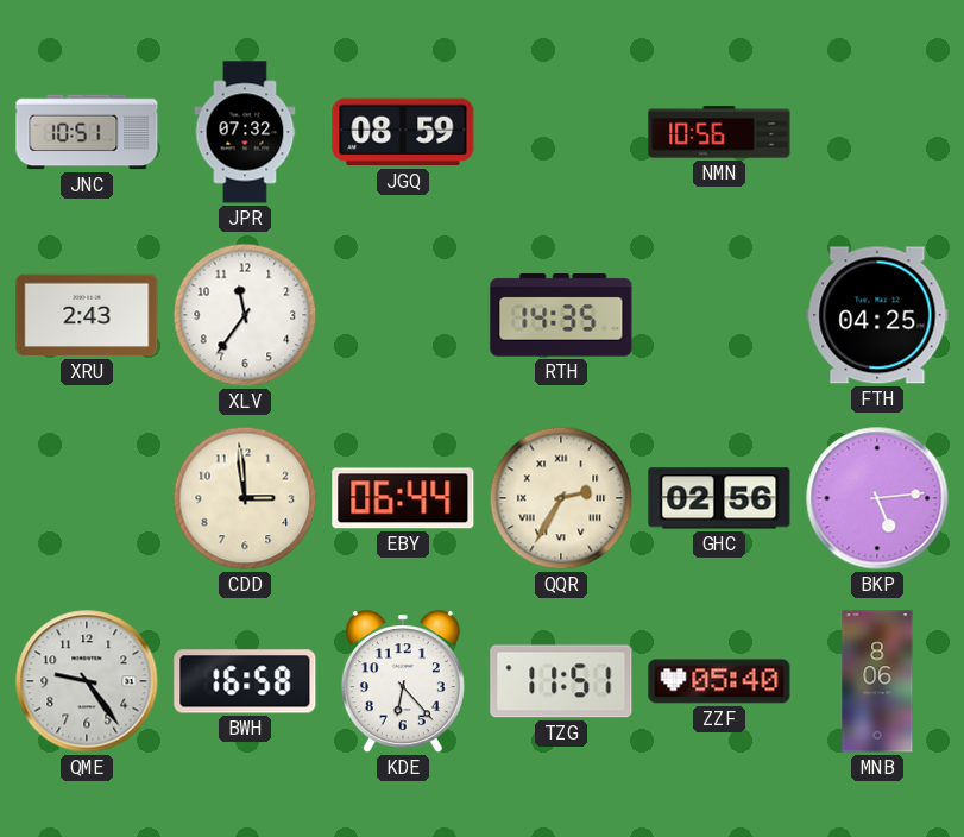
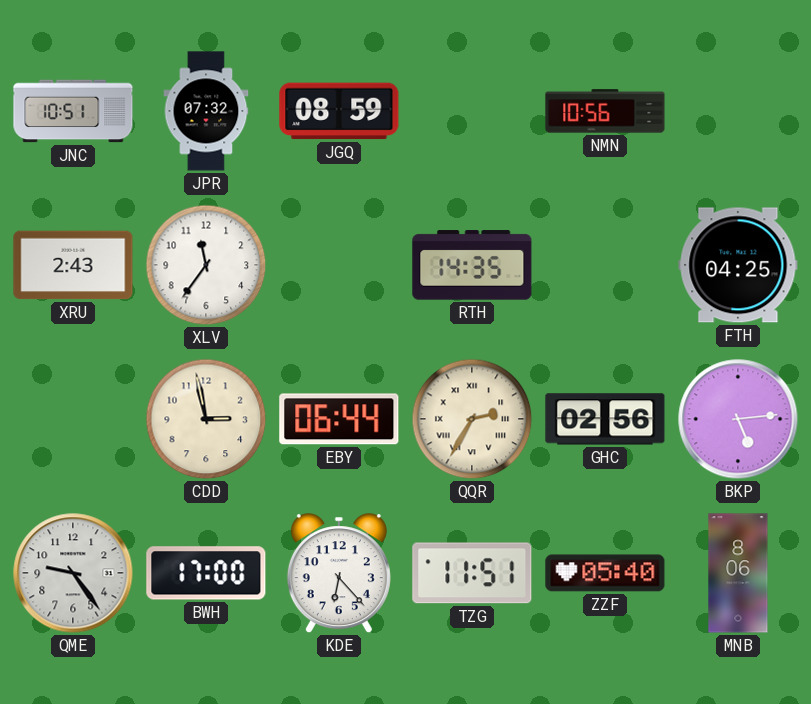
CDD: 2:59 -> 2:58
BWH: 16:58 -> 17:00
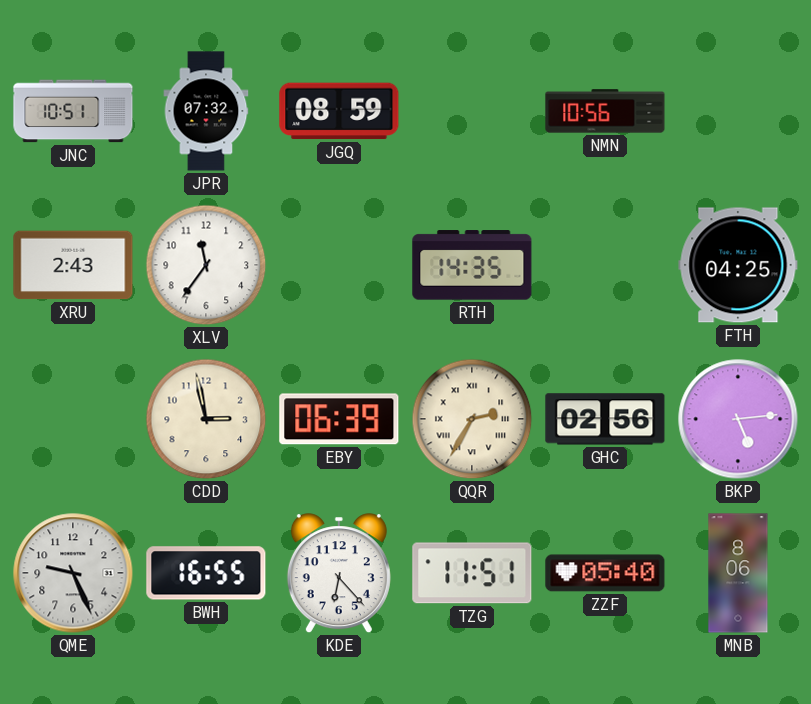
EBY: 06:44 -> 06:39
QME: 9:24 -> 9:26
BWH: 17:00 -> 16:55
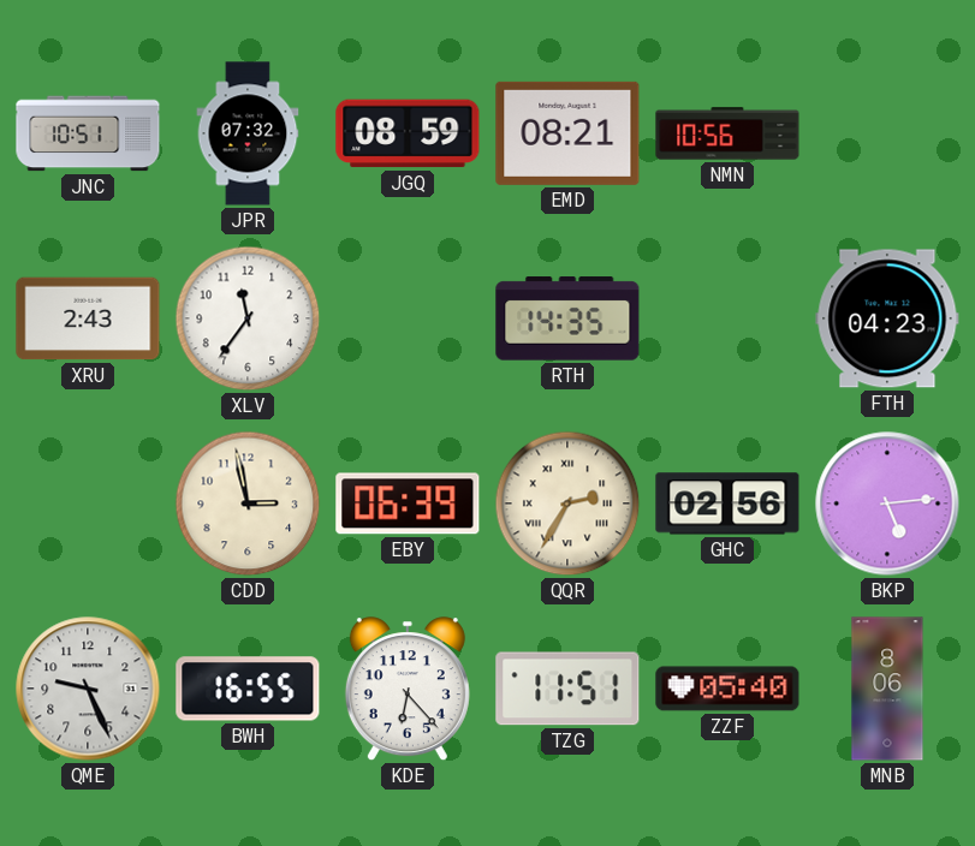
EMD: none -> 08:21
FTH: 04:25 -> 04:23
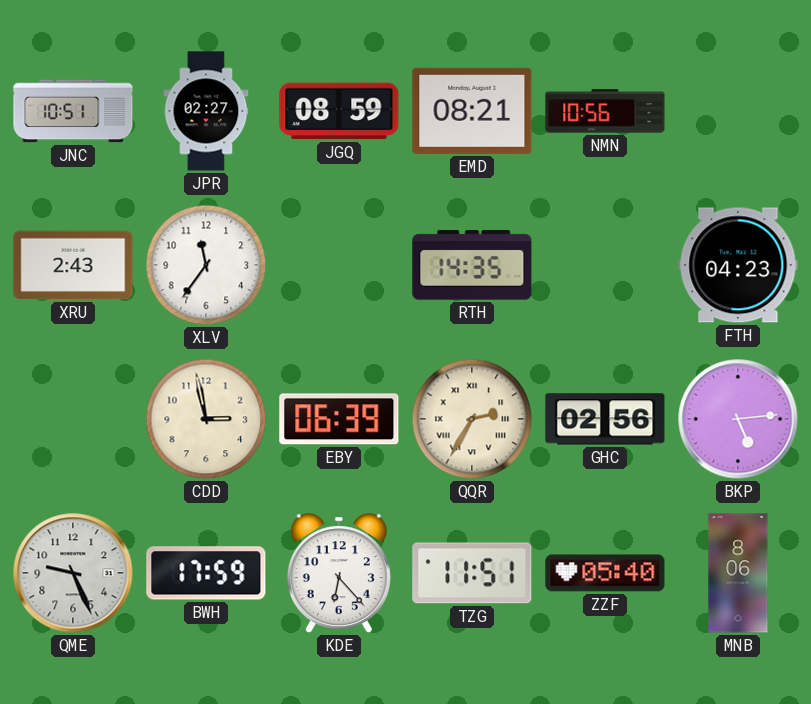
JPR: 07:32 -> 02:27
BWH: 16:55 -> 17:59
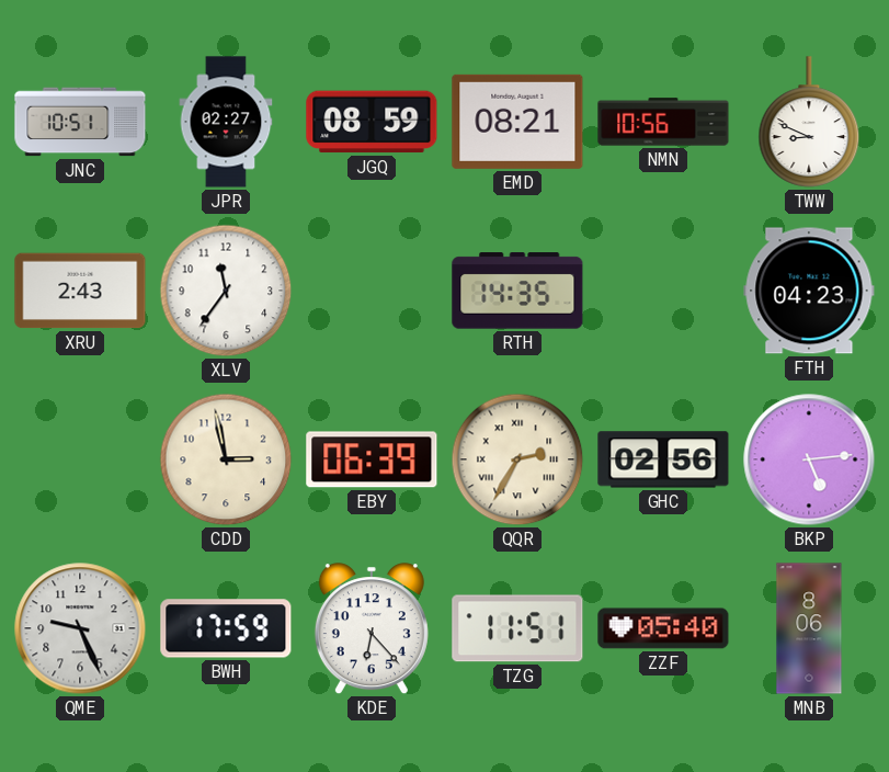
TWW: none -> 8:49
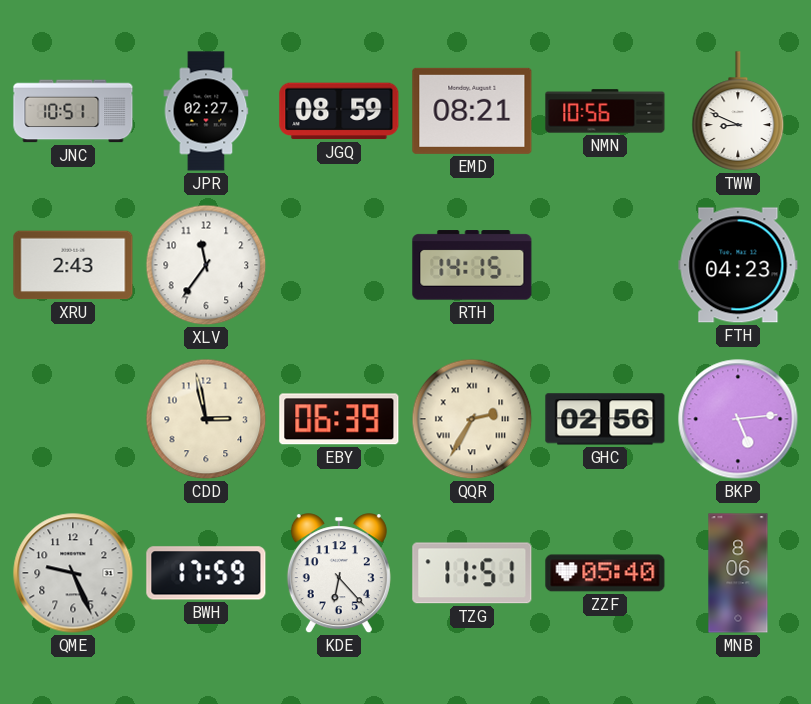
RTH: 14:35 -> 14:15
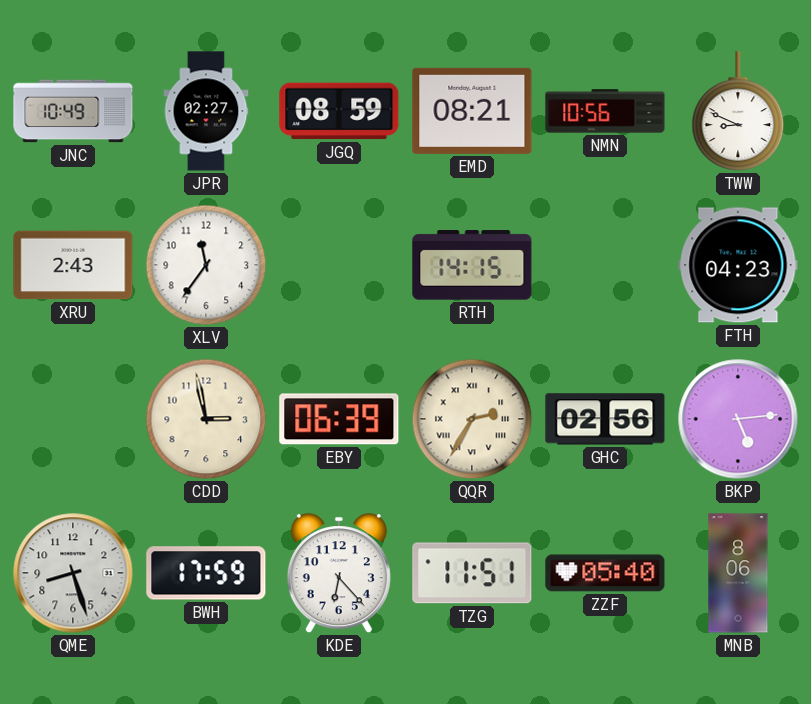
JNC: 10:51 -> 10:49
QME: 9:26 -> 8:27
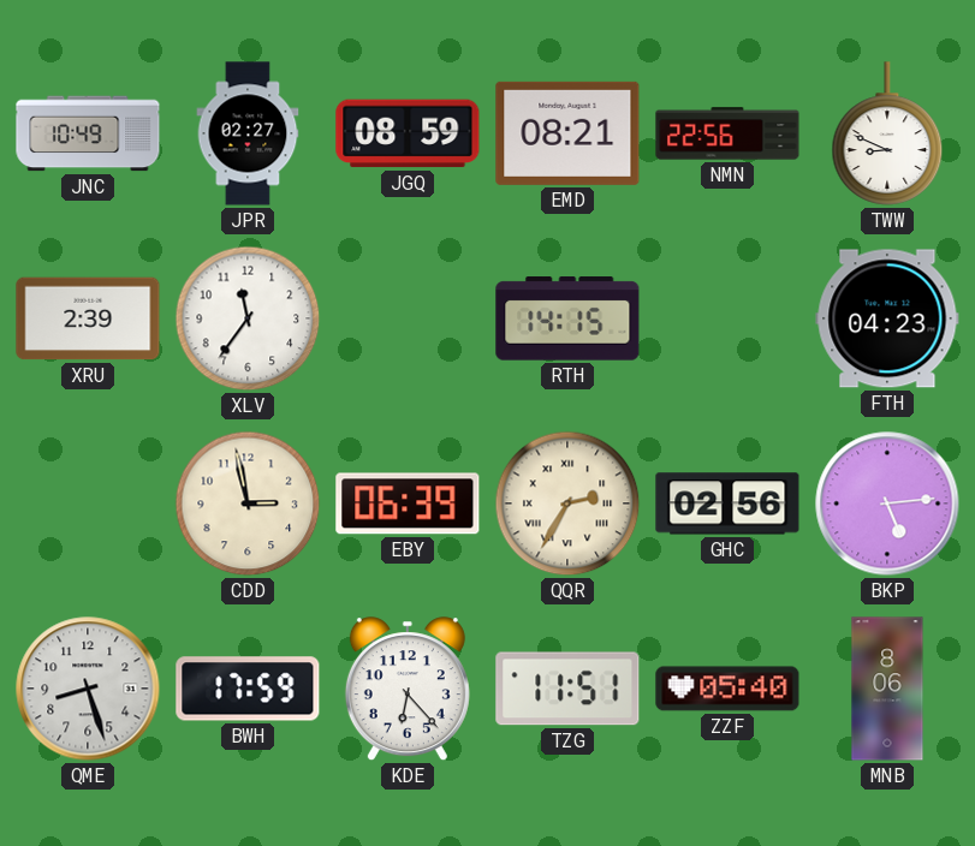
NMN: 10:56 -> 22:56
XRU: 2:43 -> 2:39
